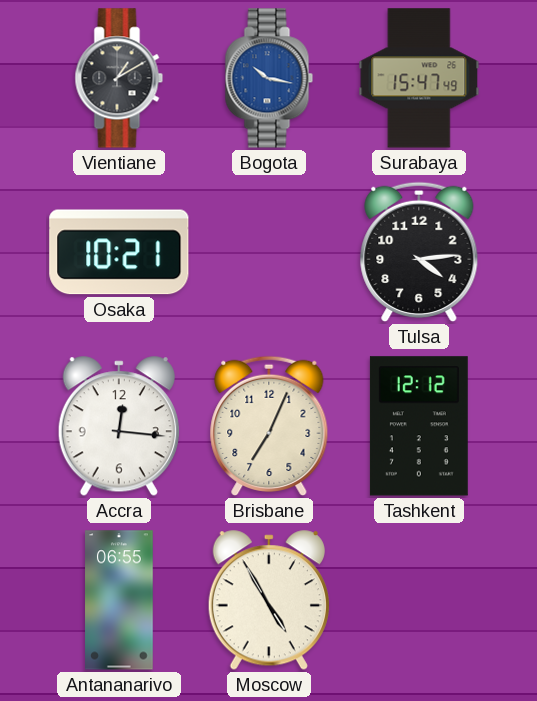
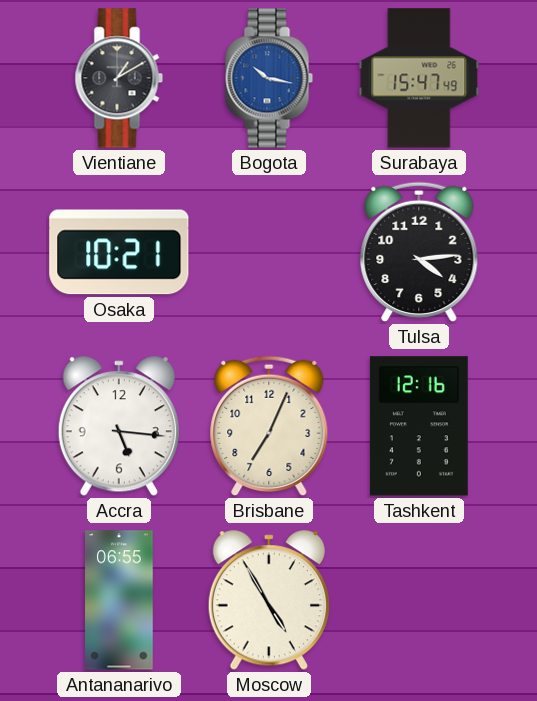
Accra: 12:16 -> 5:16
Tashkent: 12:12 -> 12:16
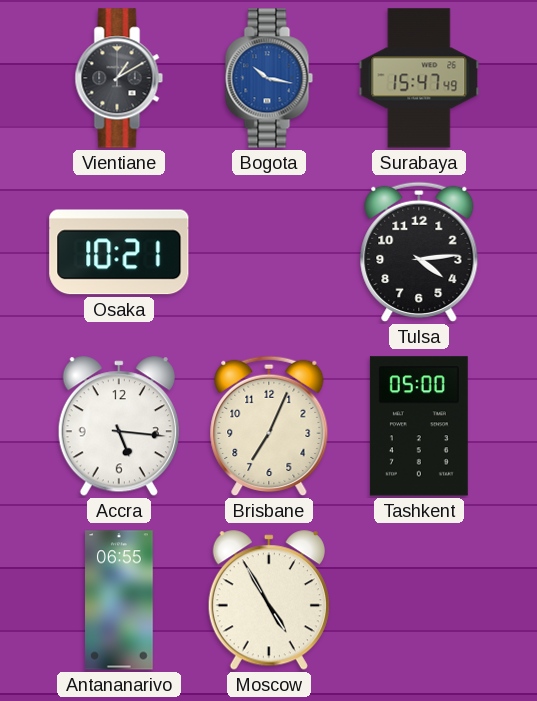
Tashkent: 12:16 -> 05:00
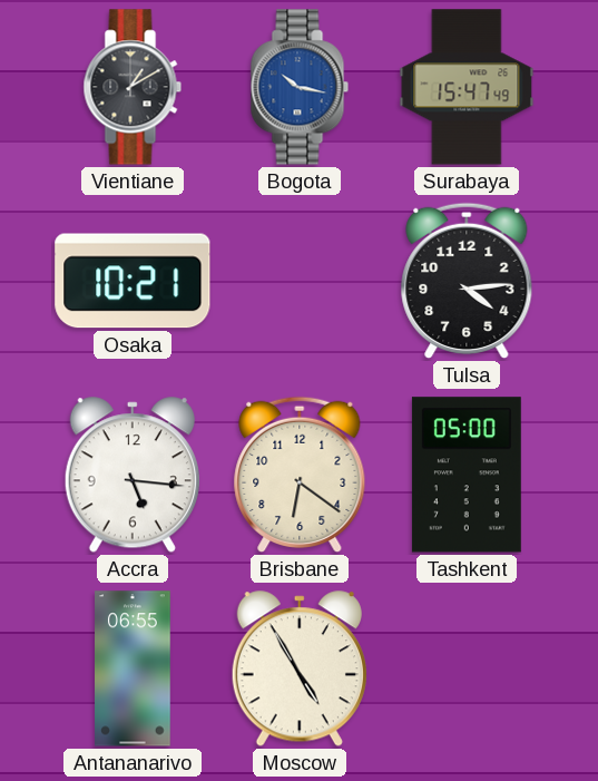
Brisbane: 7:04 -> 6:21
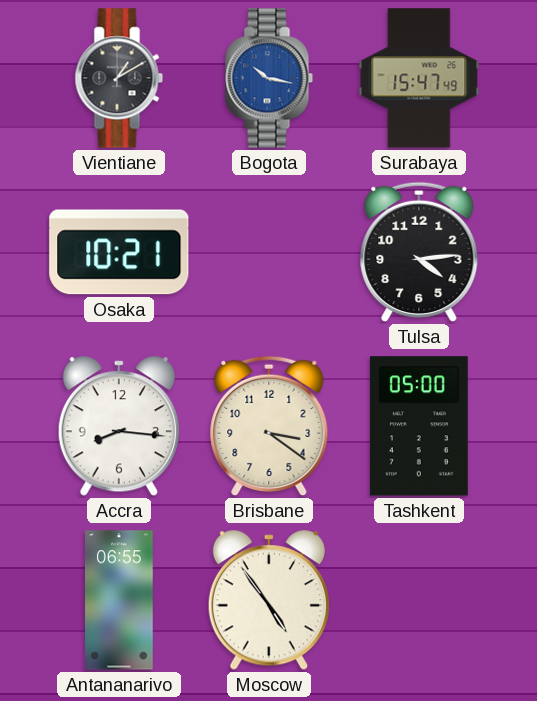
Accra: 5:16 -> 8:16
Brisbane: 6:21 -> 3:21
Moscow: 4:55 -> 4:54
